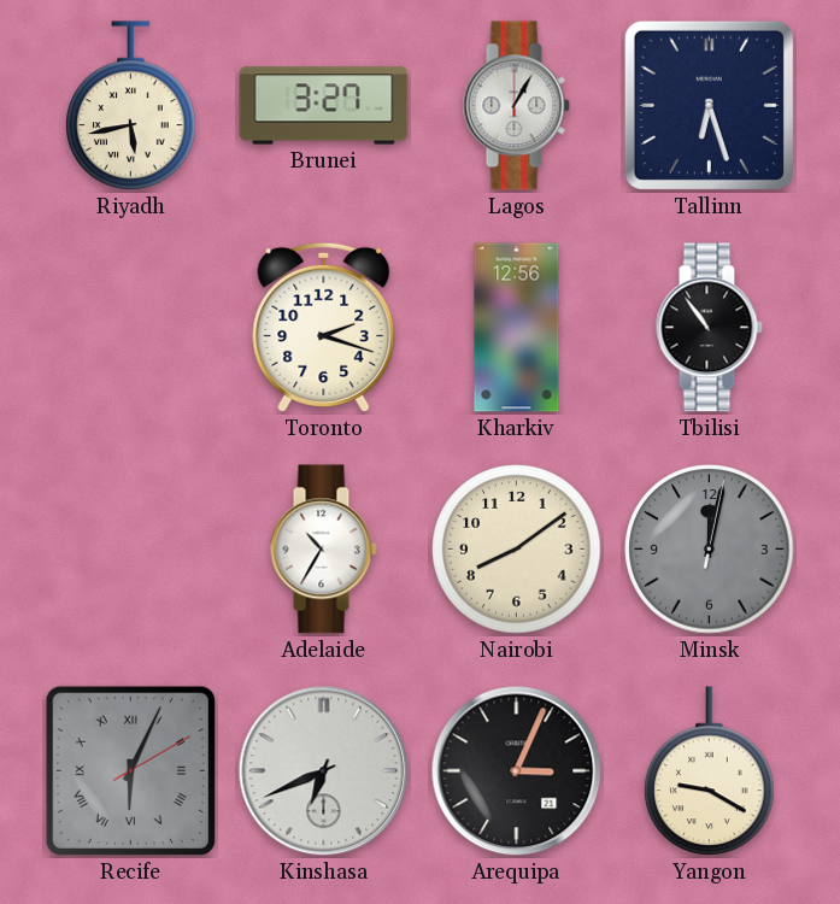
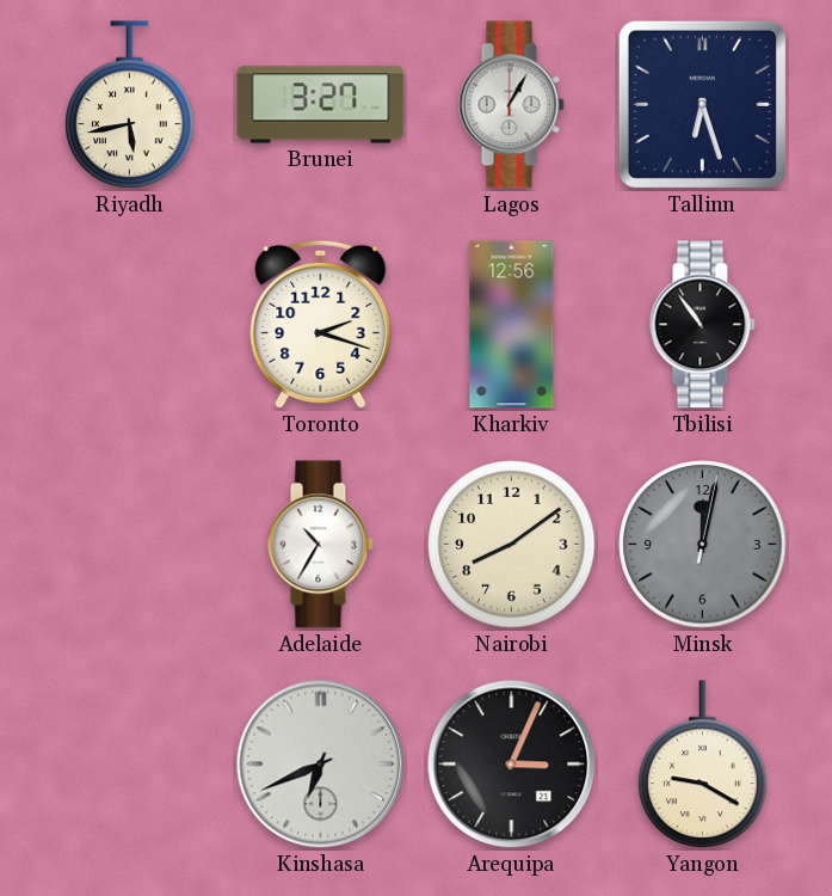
Recife: 6:04 -> none
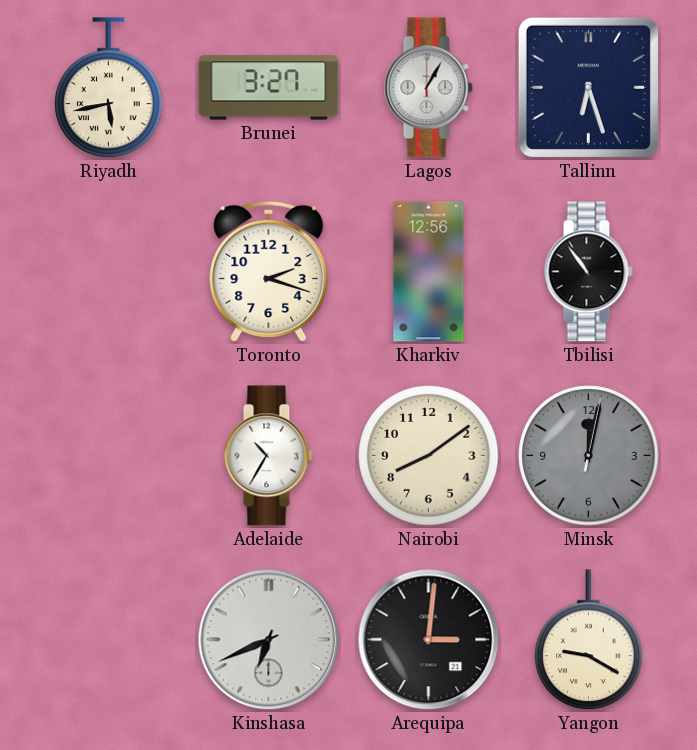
Arequipa: 3:04 -> 3:01
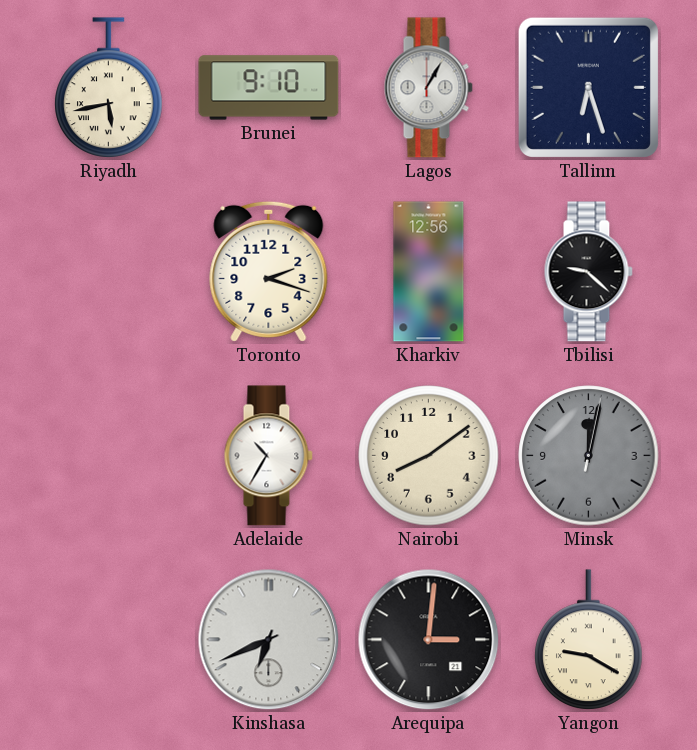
Brunei: 3:27 -> 9:10
Tbilisi: 10:54 -> 9:22
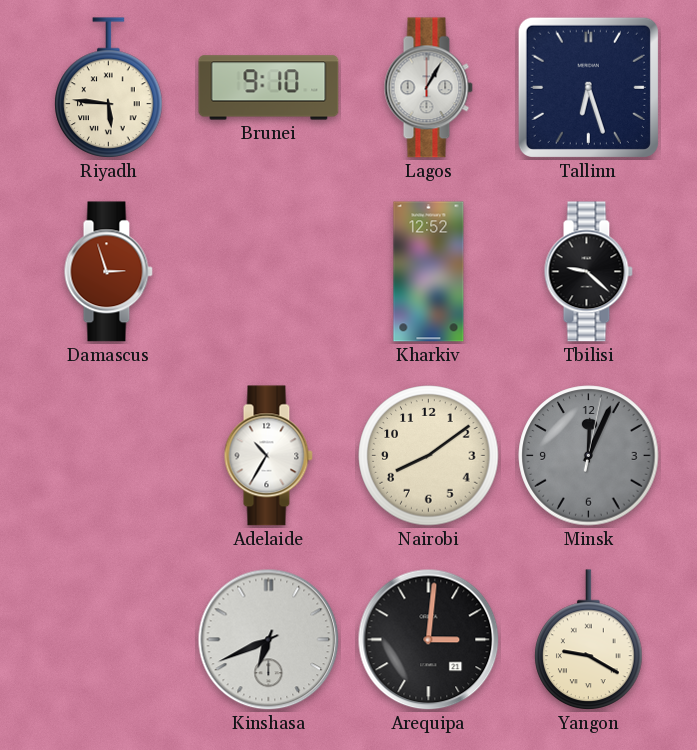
Riyadh: 5:43 -> 5:46
Damascus: none -> 2:57
Toronto: 2:18 -> none
Kharkiv: 12:56 -> 12:52
Minsk: 12:02 -> 12:04
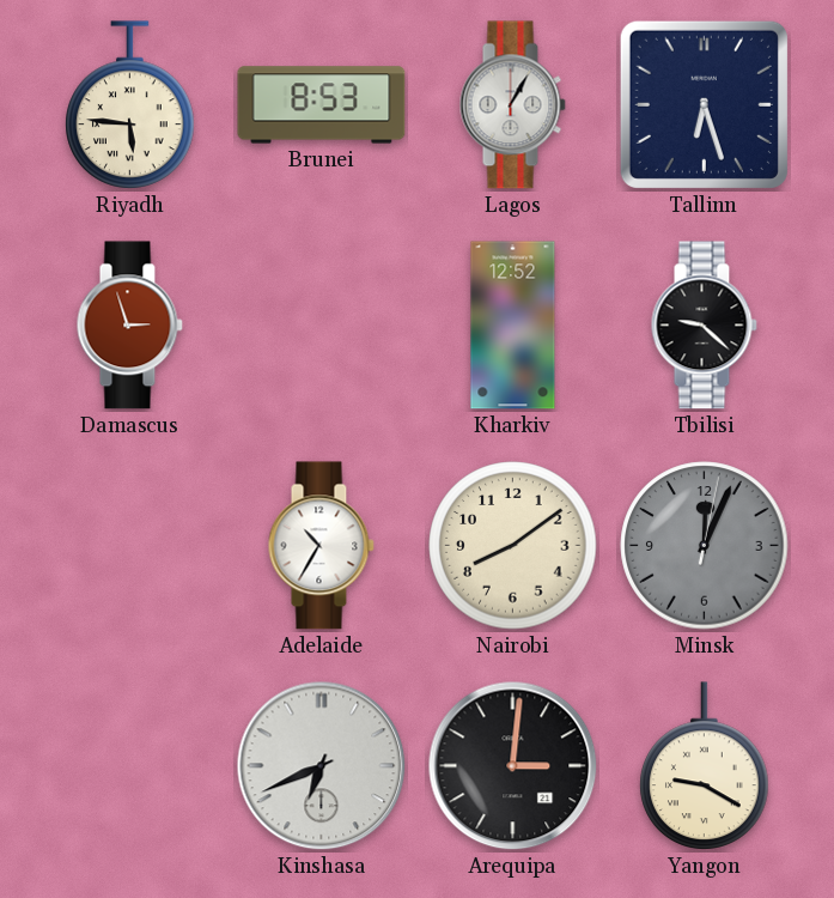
Brunei: 9:10 -> 8:53
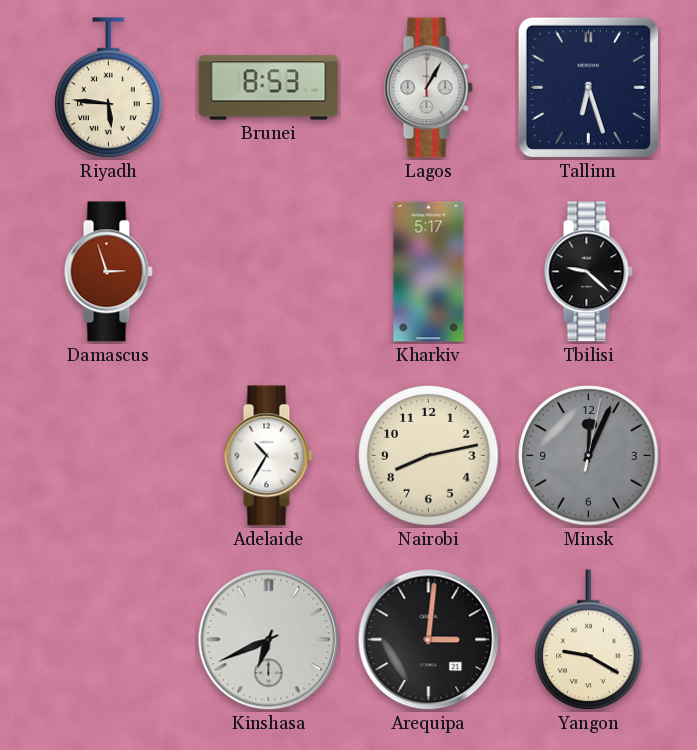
Kharkiv: 12:52 -> 5:17
Nairobi: 8:09 -> 8:13
